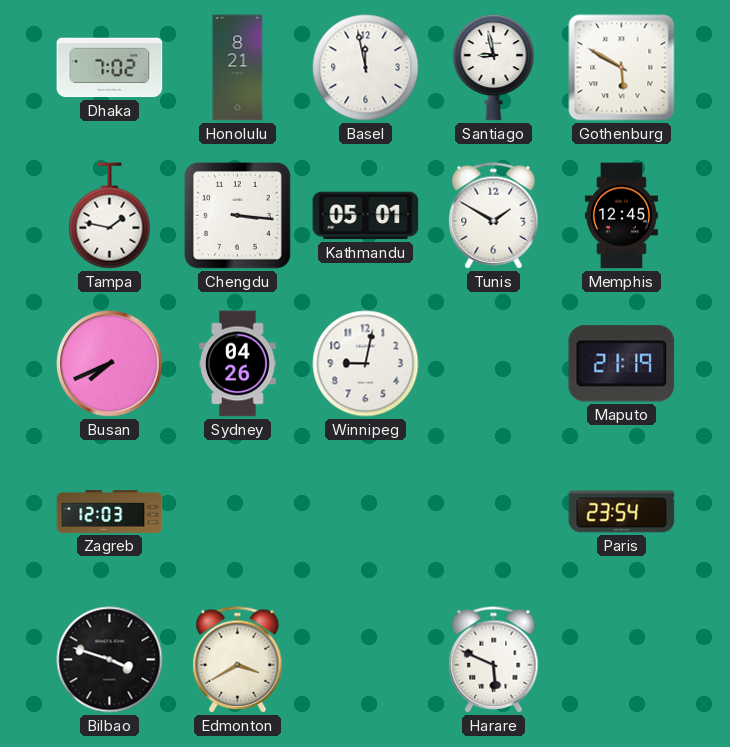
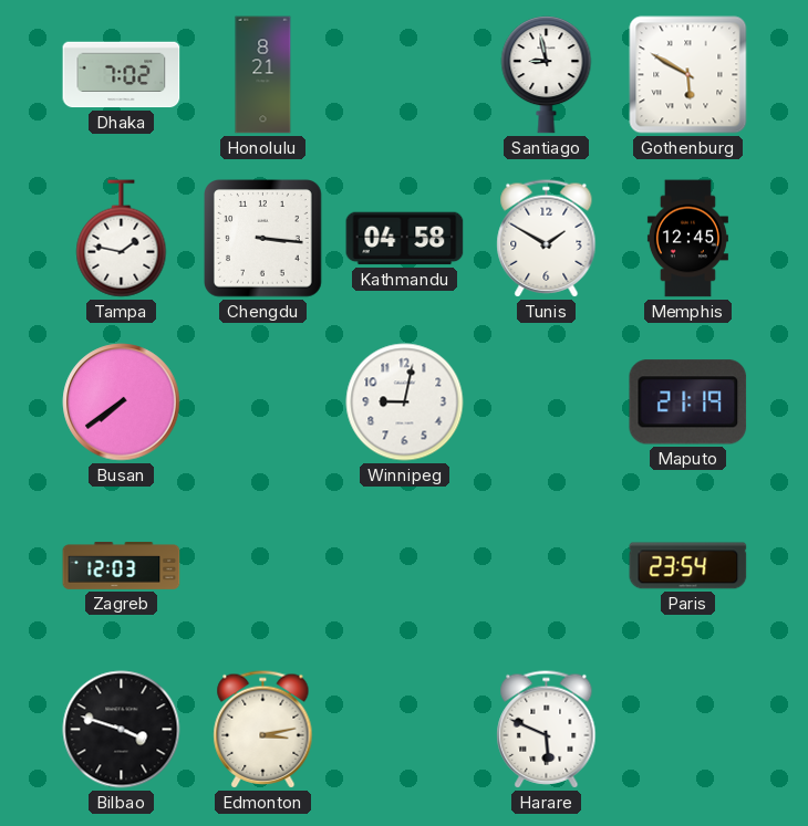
Basel: 11:58 -> none
Kathmandu: 05:01 -> 04:58
Busan: 7:41 -> 7:39
Sydney: 04:26 -> none
Edmonton: 3:40 -> 3:13
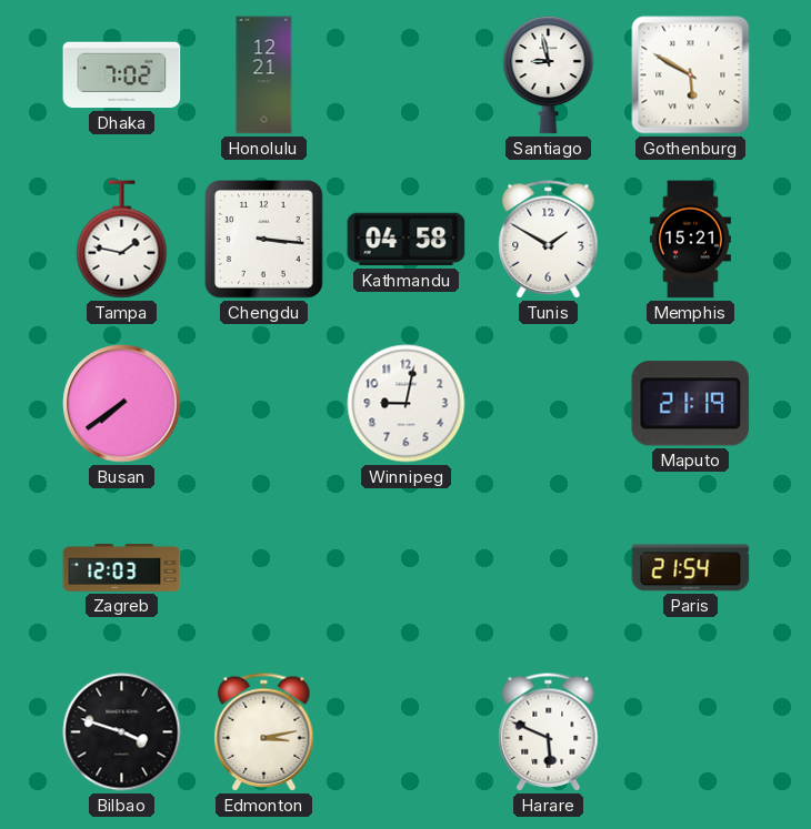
Honolulu: 8:21 -> 12:21
Memphis: 12:45 -> 15:21
Paris: 23:54 -> 21:54
